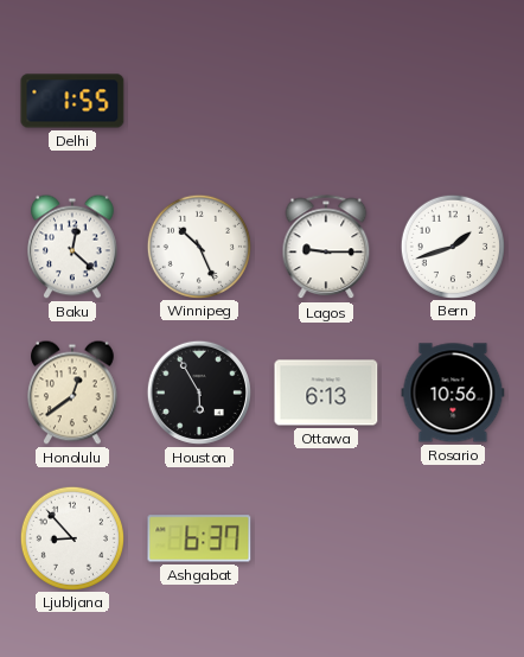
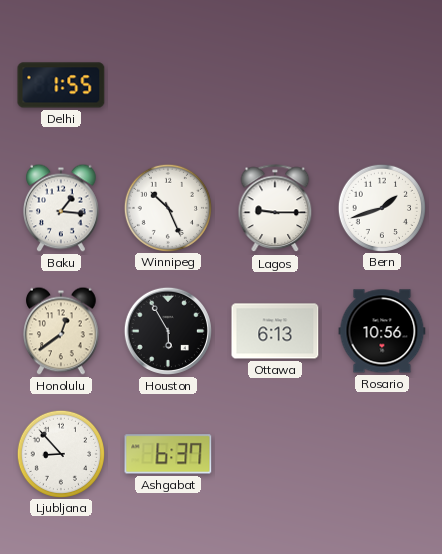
Baku: 12:22 -> 1:16
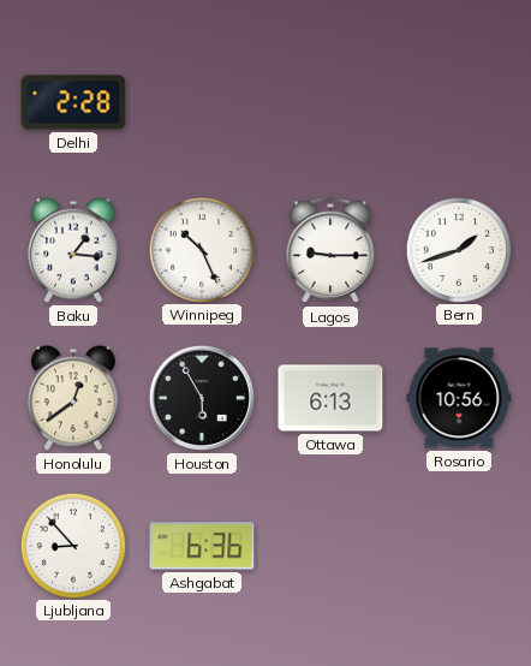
Delhi: 1:55 -> 2:28
Ashgabat: 6:37 -> 6:36
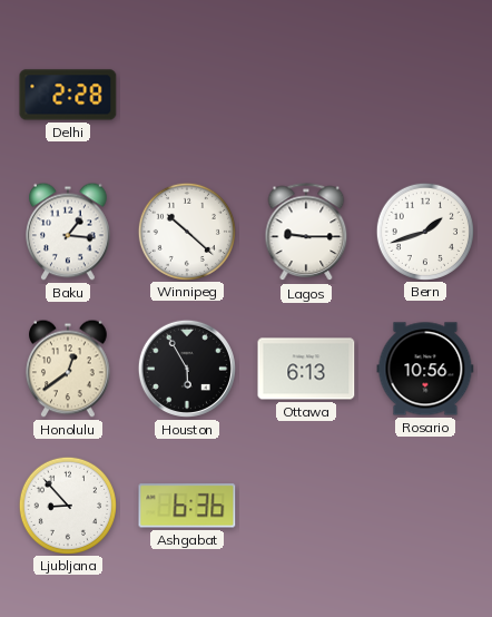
Winnipeg: 10:26 -> 10:22
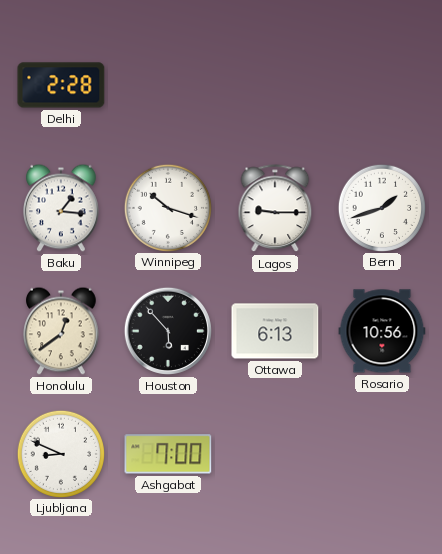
Winnipeg: 10:22 -> 10:18
Houston: 5:55 -> 5:53
Ljubljana: 8:53 -> 8:49
Ashgabat: 6:36 -> 7:00
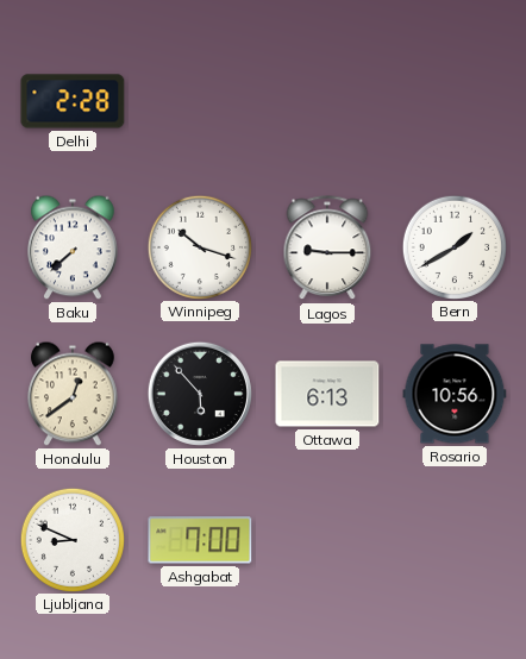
Baku: 1:16 -> 7:38
Bern: 1:42 -> 1:40
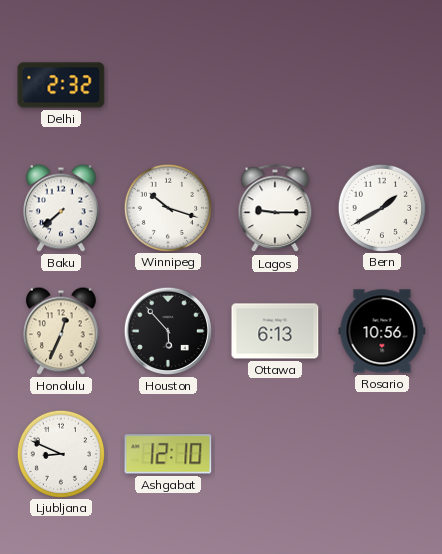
Delhi: 2:28 -> 2:32
Honolulu: 12:39 -> 12:34
Ashgabat: 7:00 -> 12:10
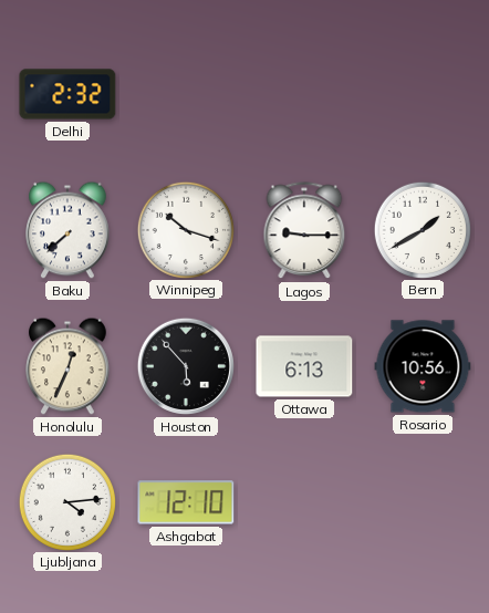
Ljubljana: 8:49 -> 4:14
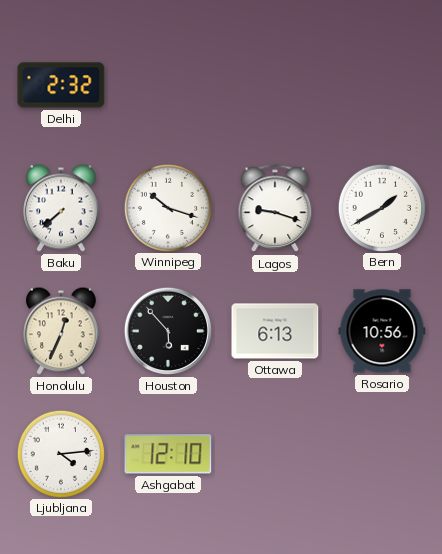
Lagos: 9:15 -> 9:18
